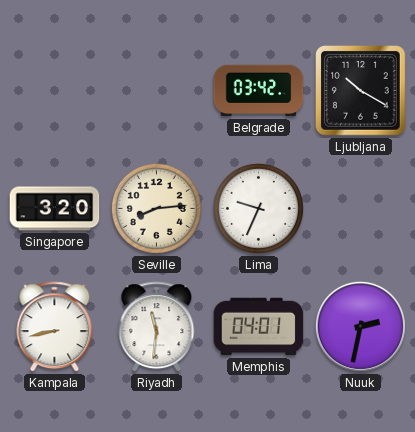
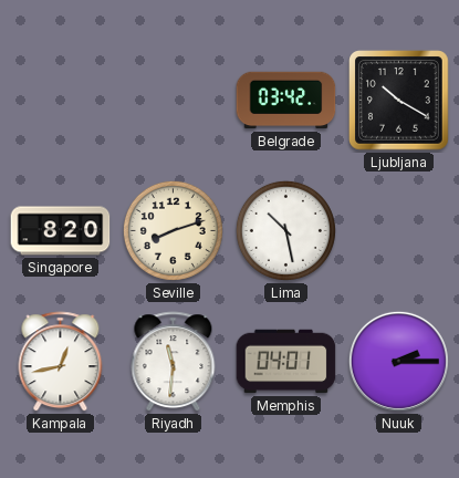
Singapore: 3:20 -> 8:20
Seville: 8:14 -> 8:12
Lima: 9:34 -> 10:28
Kampala: 8:43 -> 12:43
Nuuk: 2:32 -> 2:15
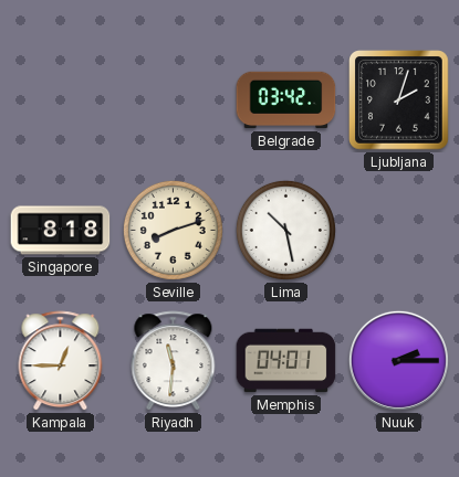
Ljubljana: 10:20 -> 2:03
Singapore: 8:20 -> 8:18
Kampala: 12:43 -> 12:45
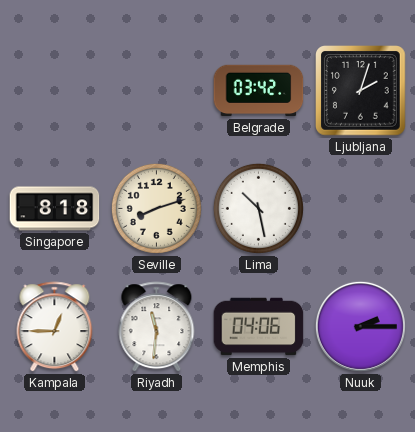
Memphis: 04:01 -> 04:06
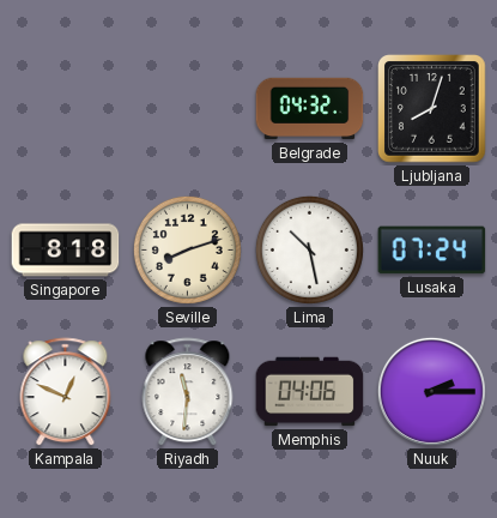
Belgrade: 03:42 -> 04:32
Ljubljana: 2:03 -> 8:03
Lusaka: none -> 07:24
Kampala: 12:45 -> 12:49
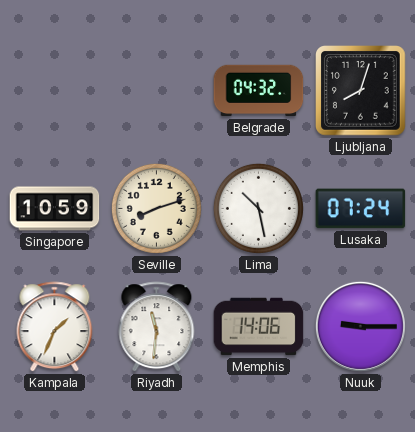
Singapore: 8:18 -> 10:59
Kampala: 12:49 -> 1:34
Memphis: 04:06 -> 14:06
Nuuk: 2:15 -> 9:15
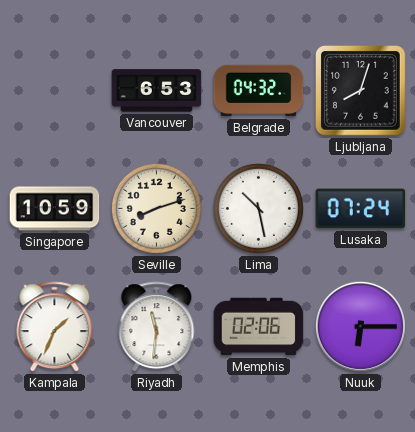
Vancouver: none -> 6:53
Memphis: 14:06 -> 02:06
Nuuk: 9:15 -> 6:15
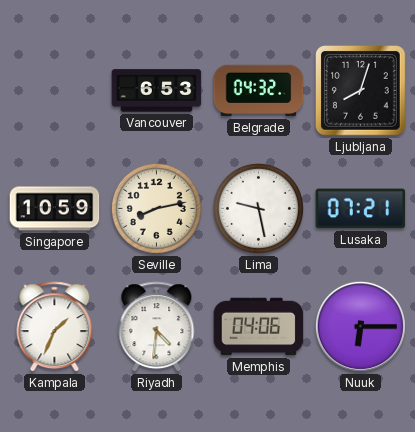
Seville: 8:12 -> 8:13
Lima: 10:28 -> 9:28
Lusaka: 07:24 -> 07:21
Riyadh: 11:31 -> 4:31
Memphis: 02:06 -> 04:06
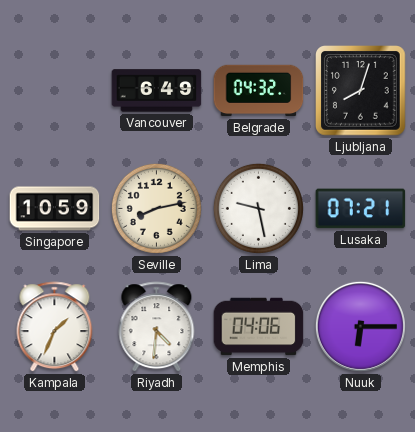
Vancouver: 6:53 -> 6:49
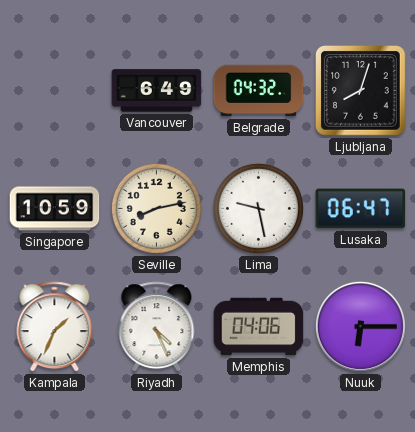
Lusaka: 07:21 -> 06:47
Riyadh: 4:31 -> 4:26
